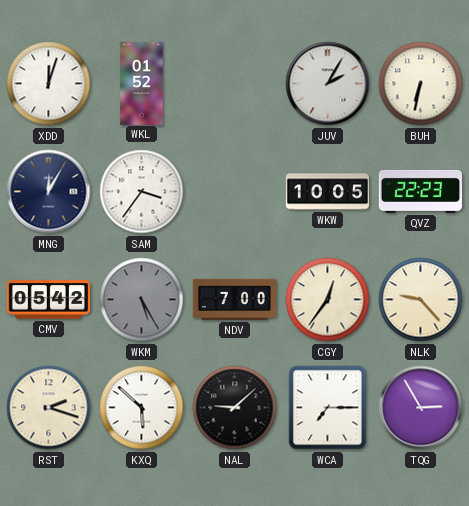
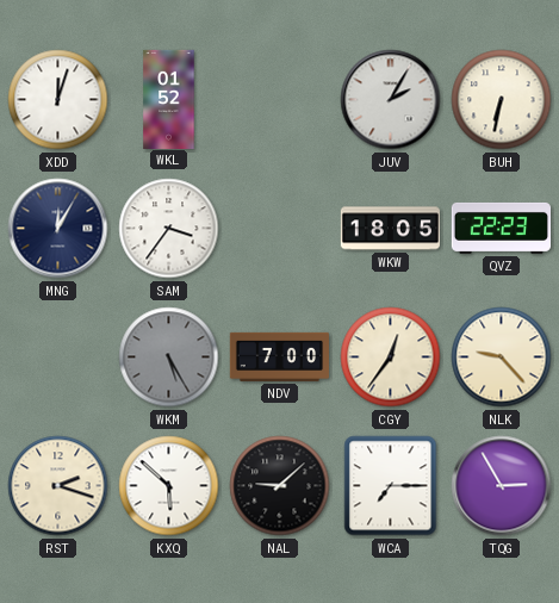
WKW: 10:05 -> 18:05
CMV: 05:42 -> none
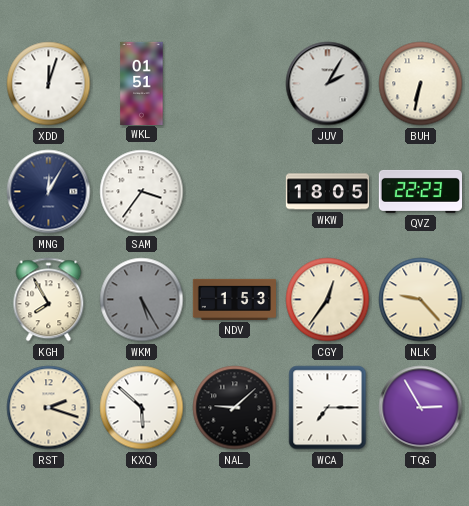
WKL: 01:52 -> 01:51
KGH: none -> 7:55
NDV: 7:00 -> 1:53
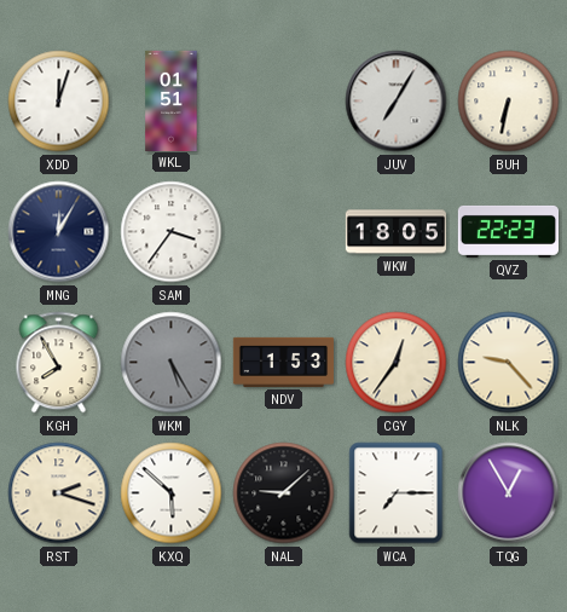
JUV: 2:05 -> 7:05
TQG: 2:55 -> 12:55
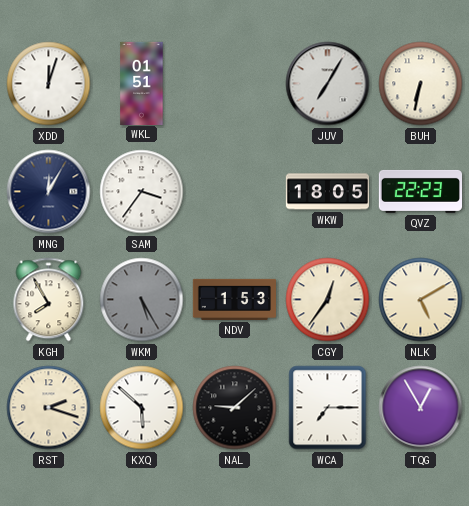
NLK: 9:23 -> 5:10
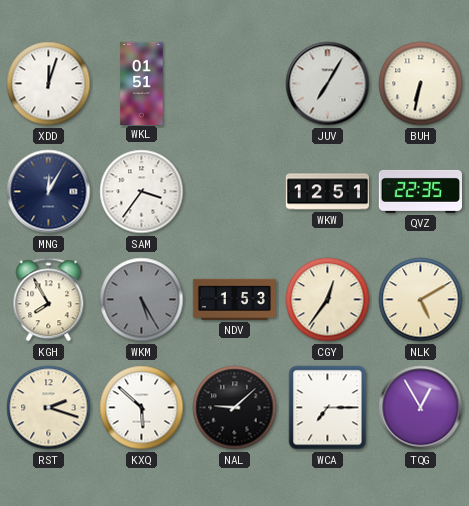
WKW: 18:05 -> 12:51
QVZ: 22:23 -> 22:35
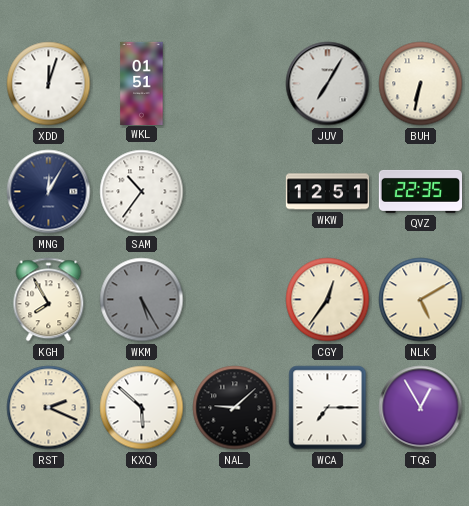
SAM: 3:36 -> 10:36
NDV: 1:53 -> none
RST: 2:18 -> 2:19
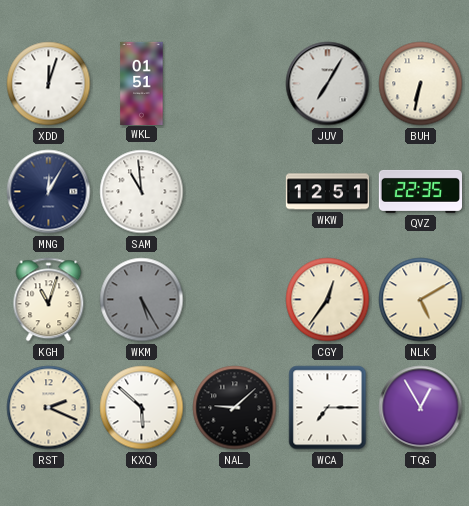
SAM: 10:36 -> 10:59
KGH: 7:55 -> 11:03
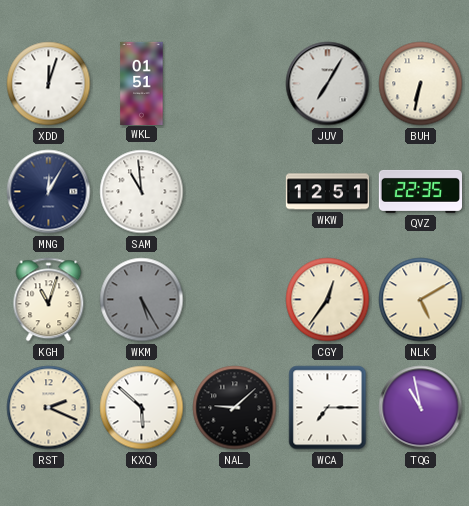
TQG: 12:55 -> 10:58
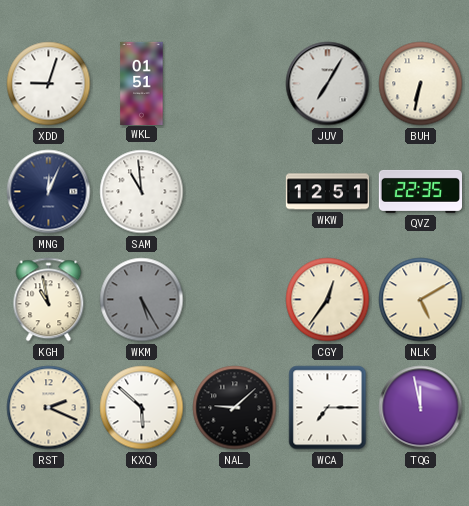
XDD: 12:03 -> 9:03
MNG: 12:05 -> 12:04
KGH: 11:03 -> 10:58
TQG: 10:58 -> 11:58
